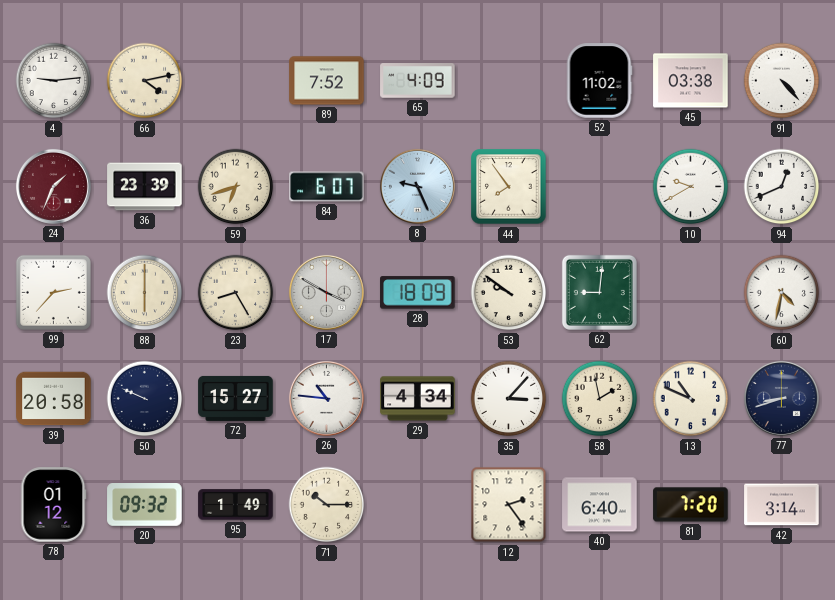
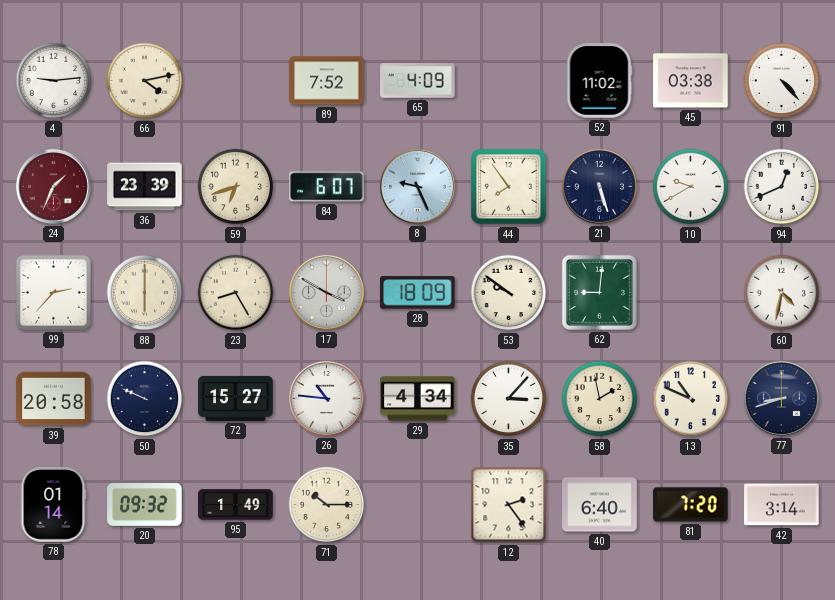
21: none -> 5:27
78: 01:12 -> 01:14
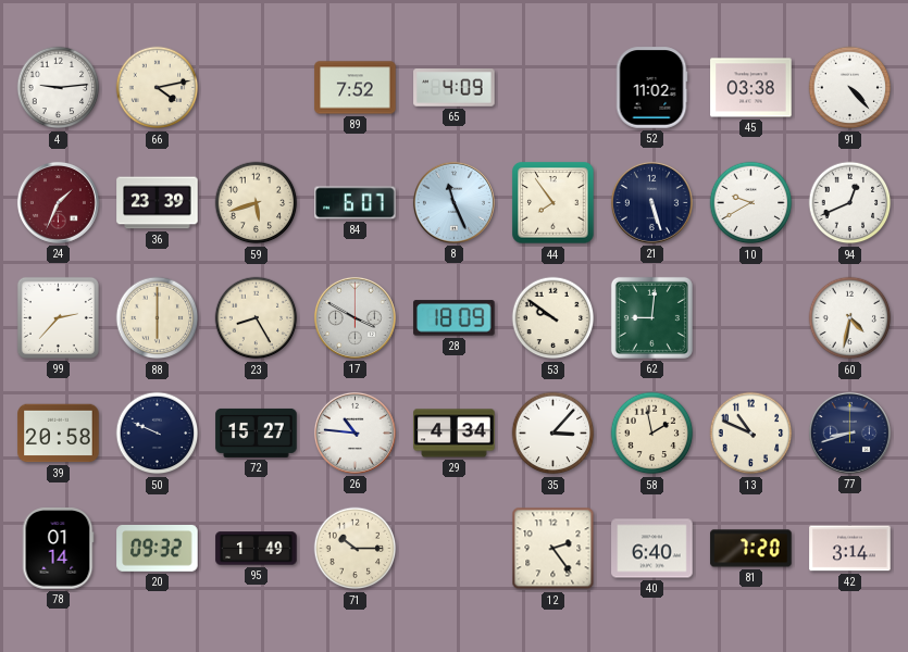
59: 6:42 -> 5:42
8: 9:26 -> 11:26
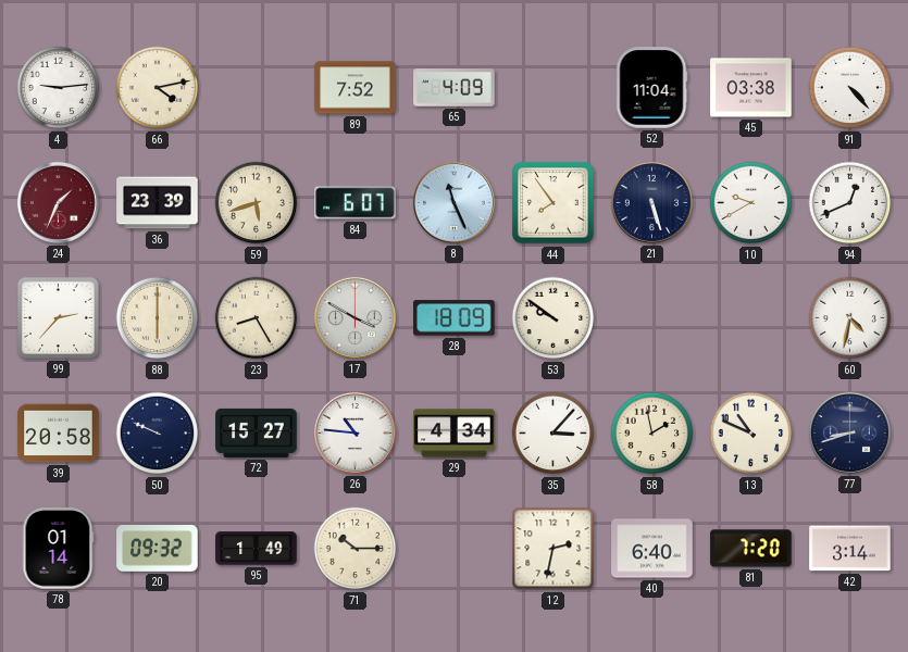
52: 11:02 -> 11:04
62: 9:01 -> none
12: 2:24 -> 2:32
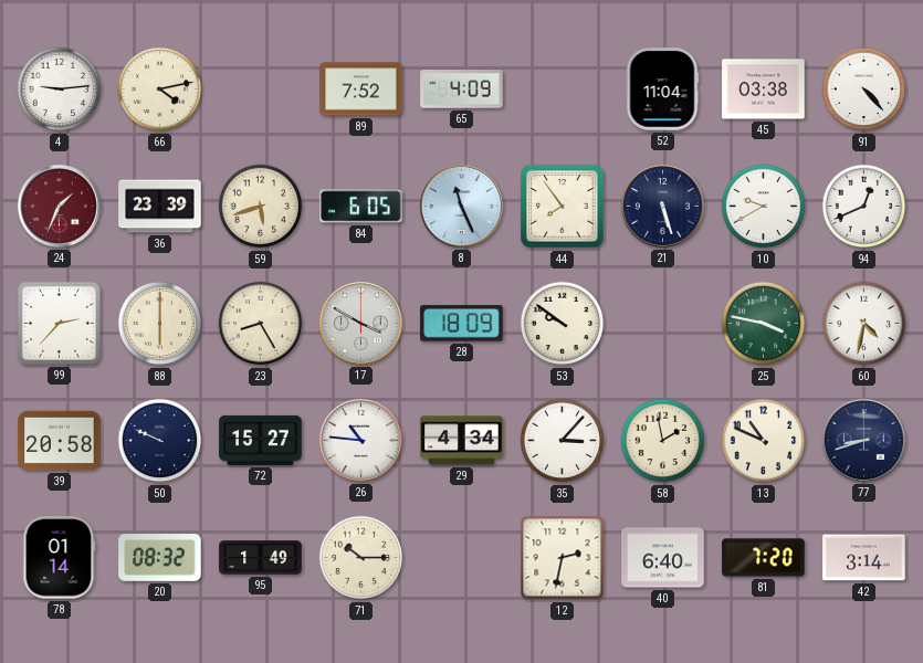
84: 6:07 -> 6:05
25: none -> 3:47
20: 09:32 -> 08:32
